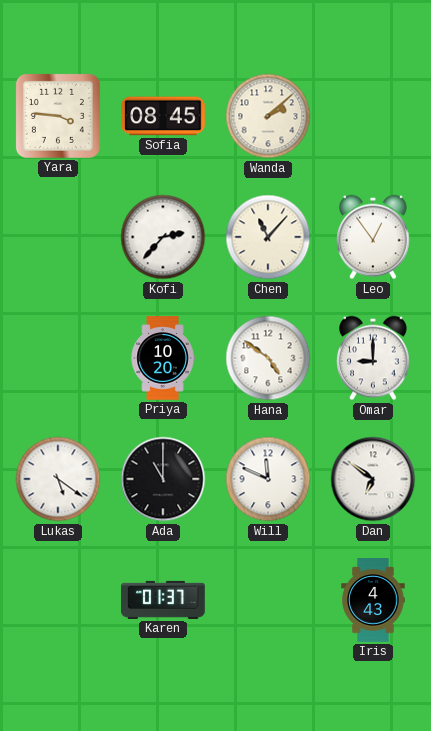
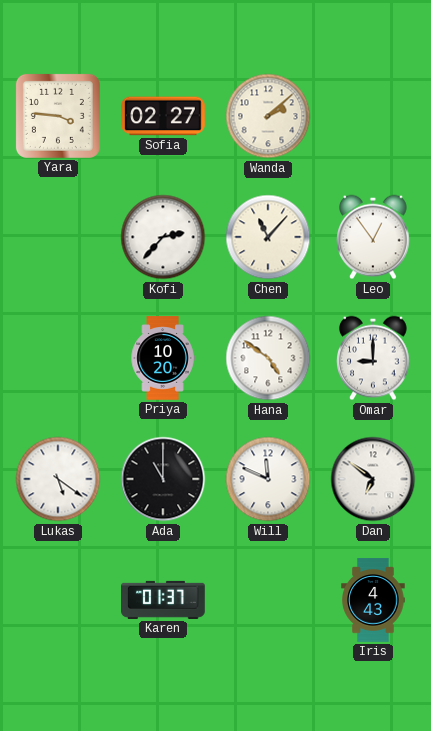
Sofia: 08:45 -> 02:27
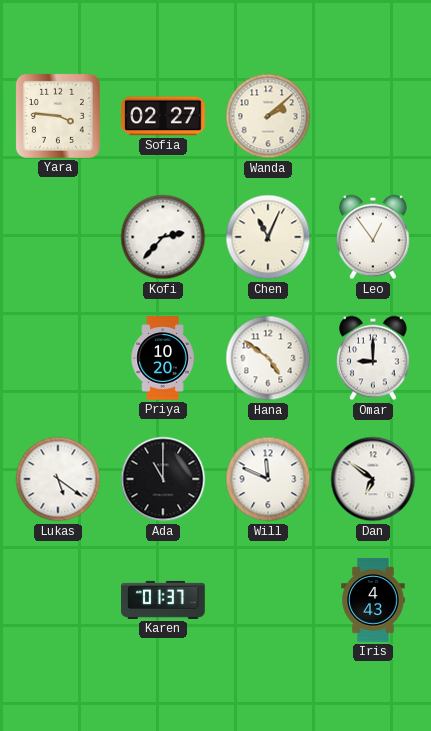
Chen: 11:07 -> 11:04
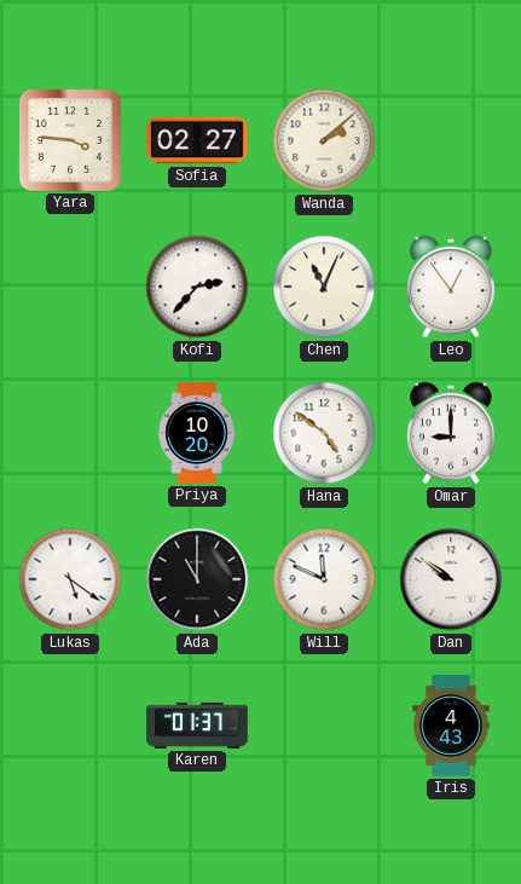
Dan: 6:51 -> 9:51
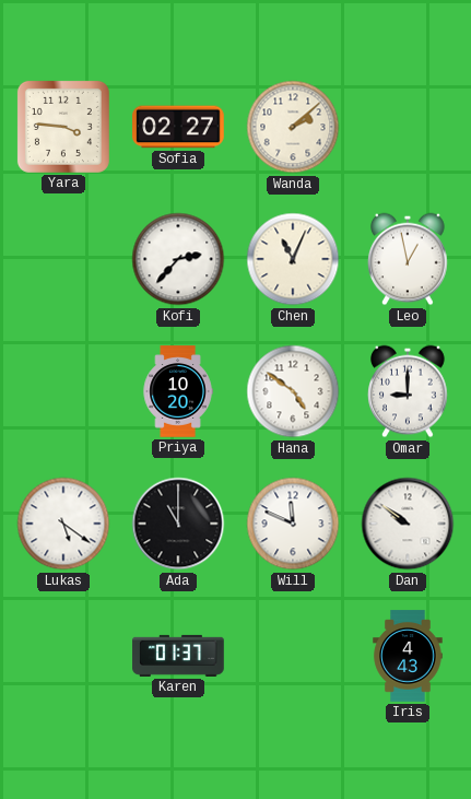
Leo: 12:54 -> 12:58
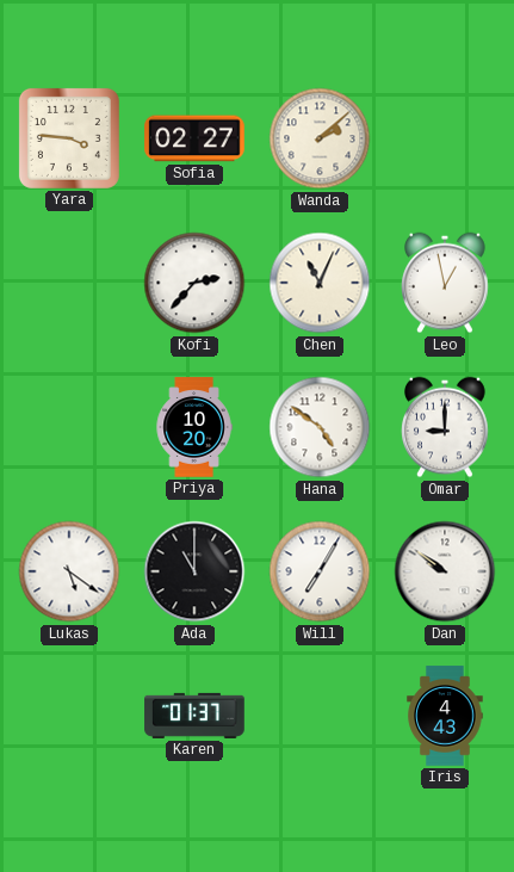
Will: 11:49 -> 7:05
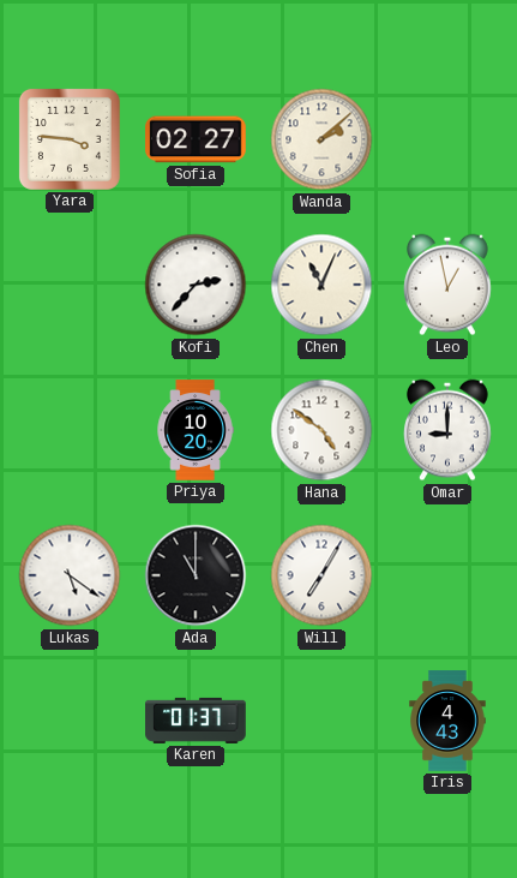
Dan: 9:51 -> none
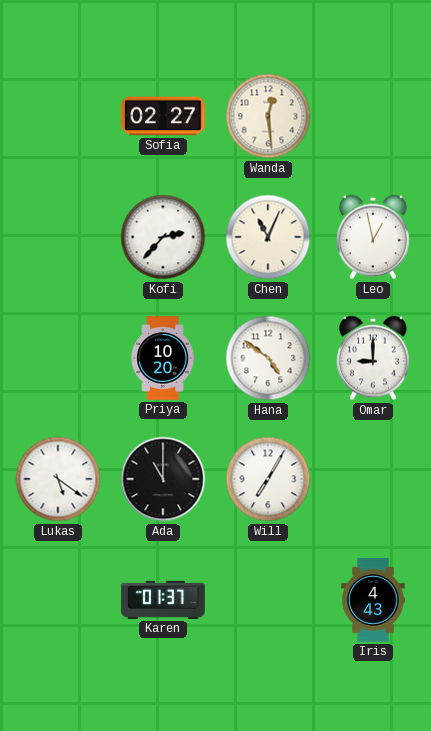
Yara: 3:46 -> none
Wanda: 2:08 -> 12:29
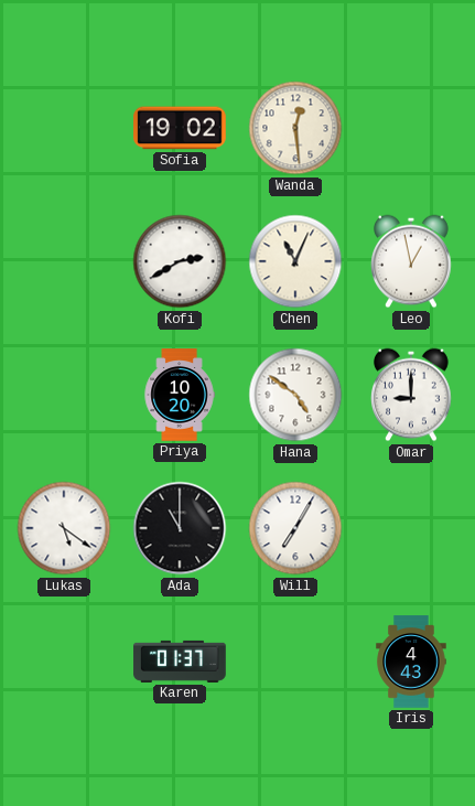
Sofia: 02:27 -> 19:02
Kofi: 2:37 -> 2:40
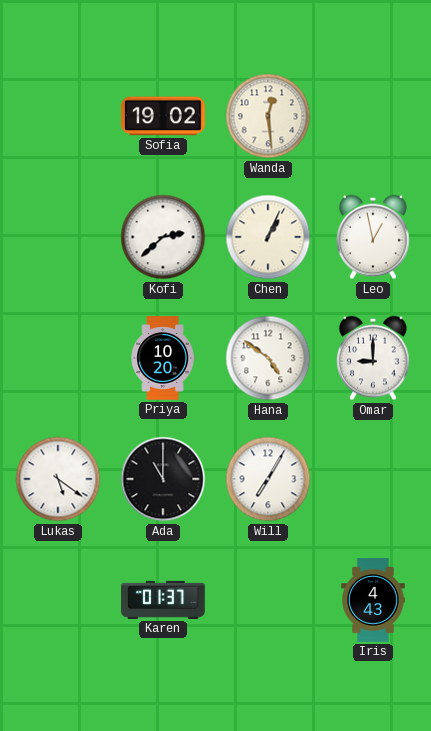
Kofi: 2:40 -> 2:38
Chen: 11:04 -> 1:04
